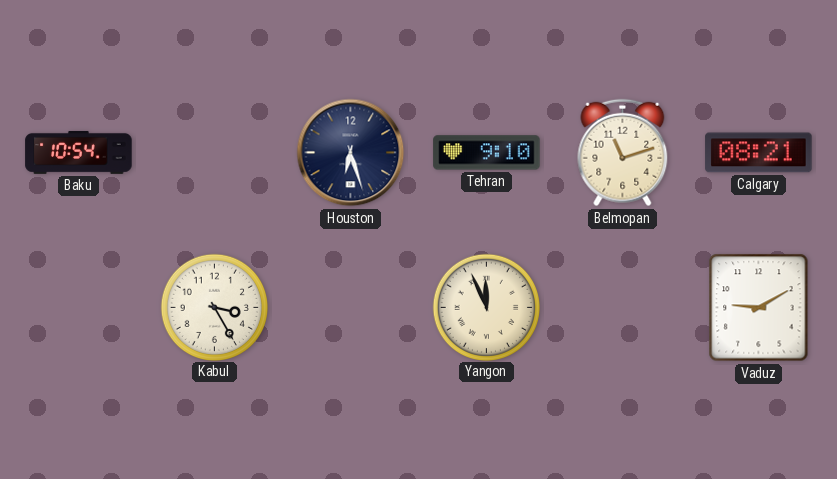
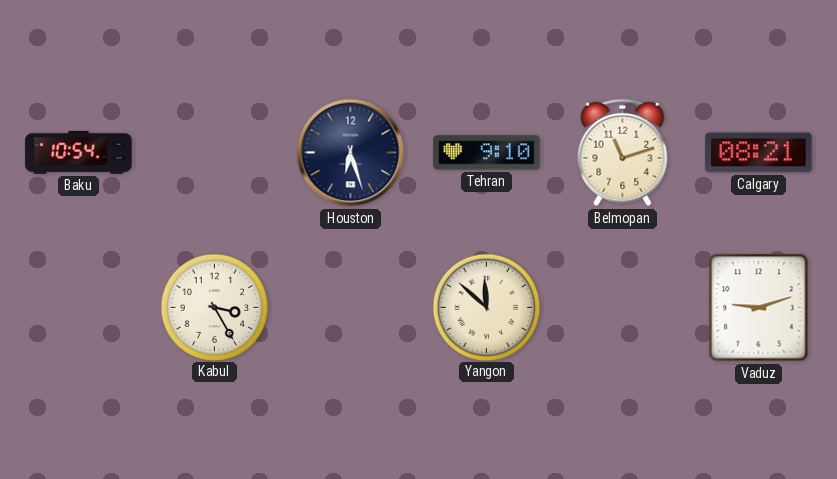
Yangon: 11:56 -> 11:52
Vaduz: 9:10 -> 9:12
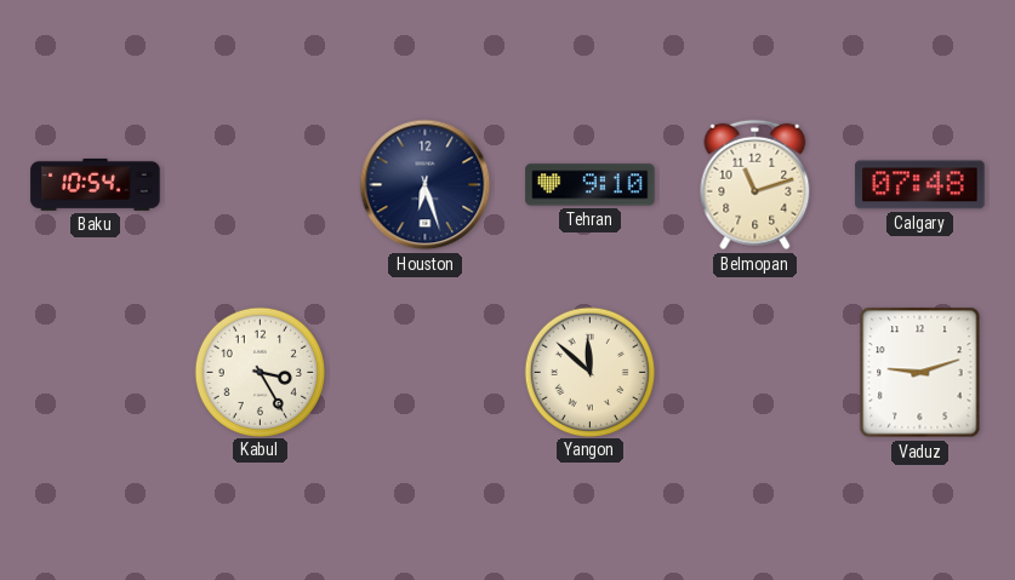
Calgary: 08:21 -> 07:48
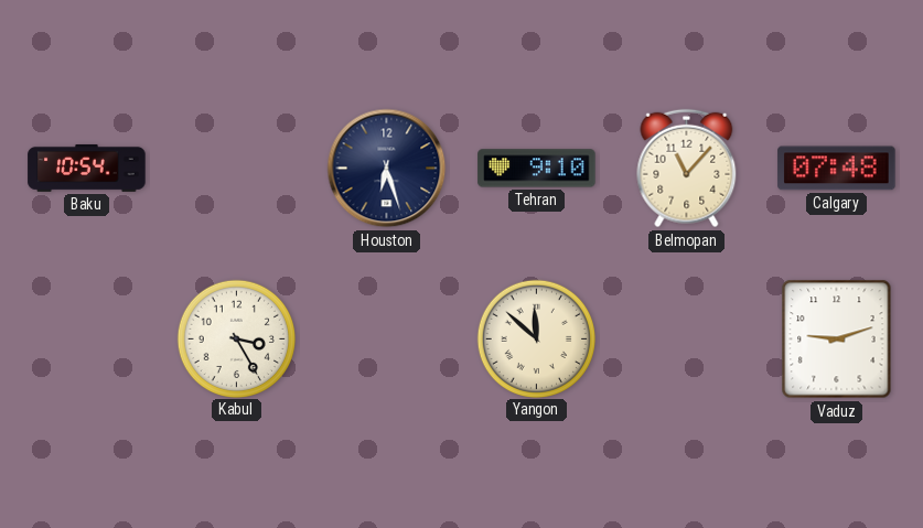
Belmopan: 11:12 -> 11:07
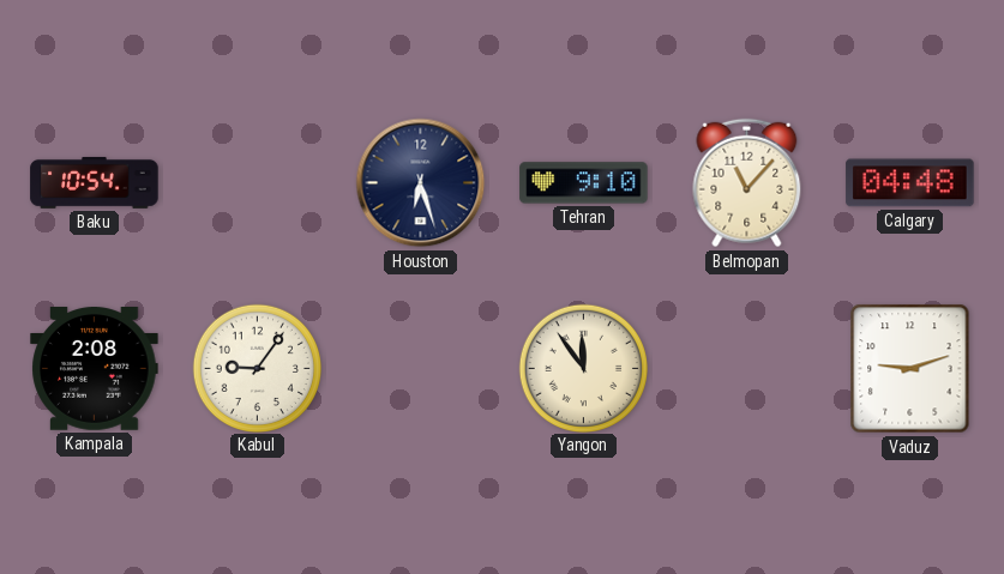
Calgary: 07:48 -> 04:48
Kampala: none -> 2:08
Kabul: 3:25 -> 9:06
Yangon: 11:52 -> 11:54
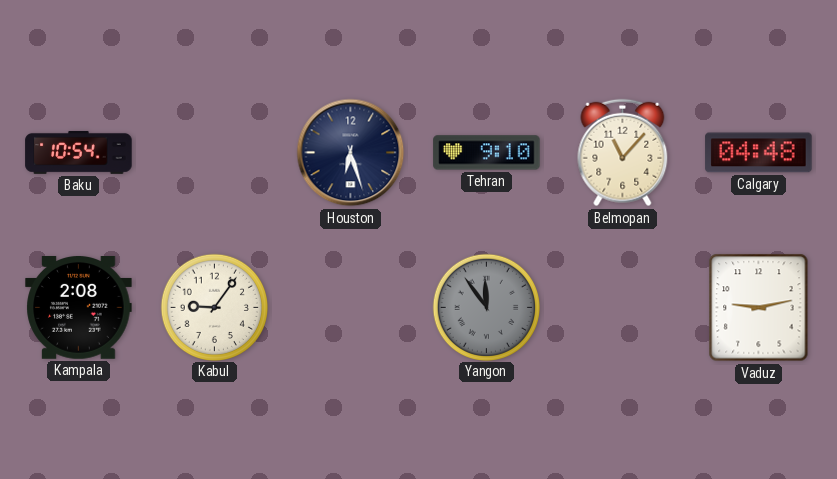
Yangon dial: cream -> grey
Vaduz: 9:12 -> 9:13
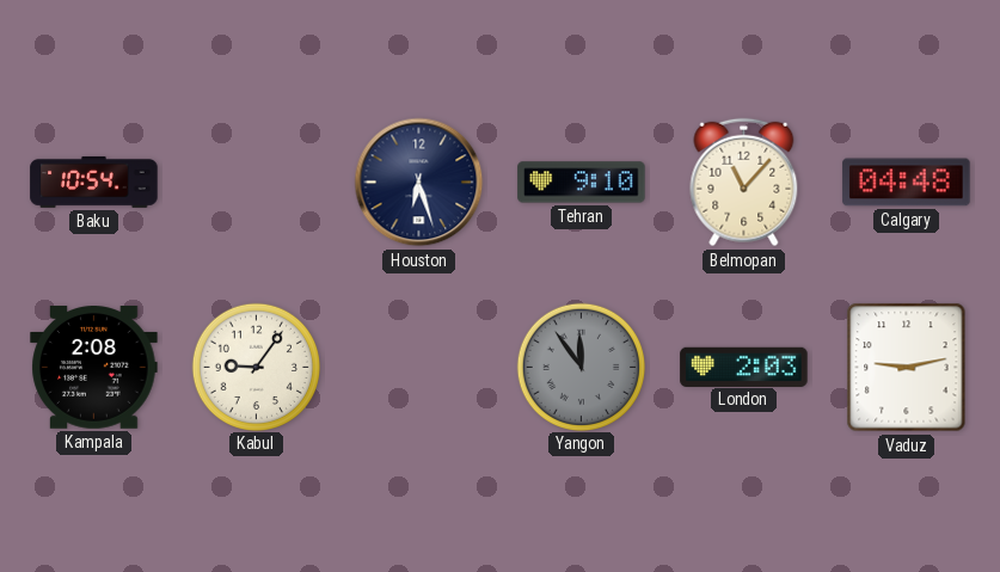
London: none -> 2:03
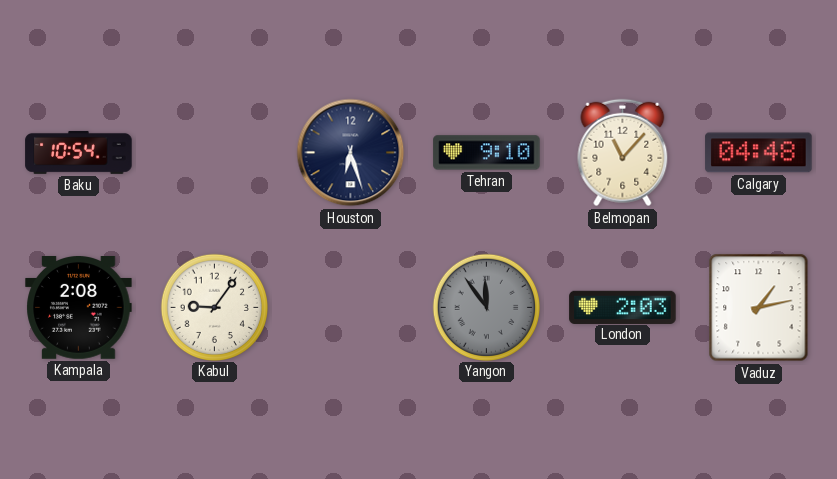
Vaduz: 9:13 -> 1:13
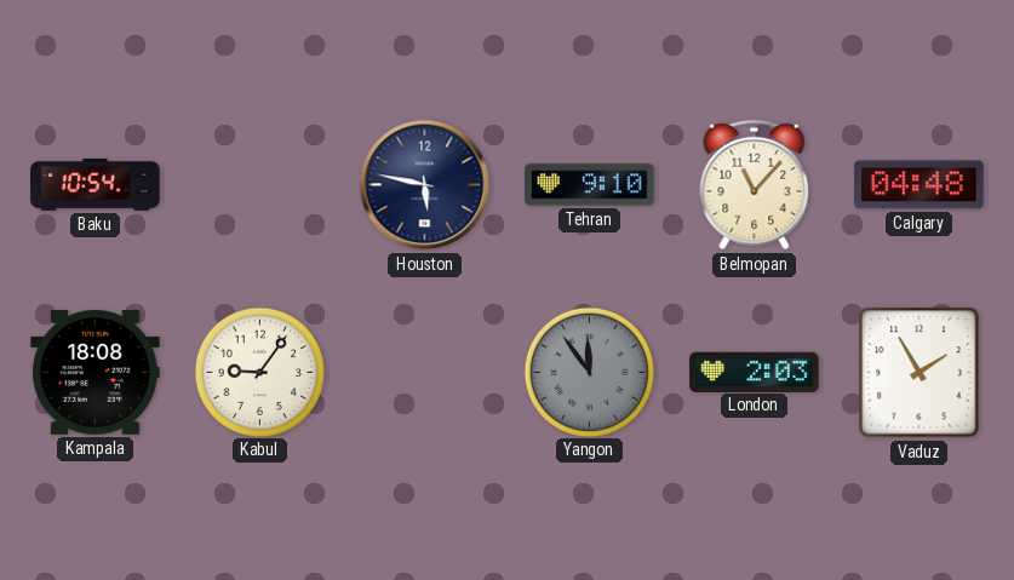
Houston: 6:27 -> 5:47
Kampala: 2:08 -> 18:08
Vaduz: 1:13 -> 1:55
